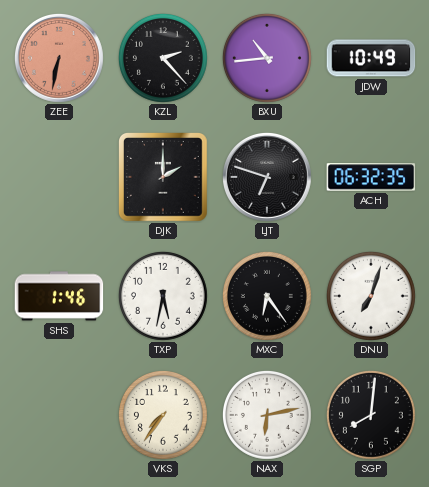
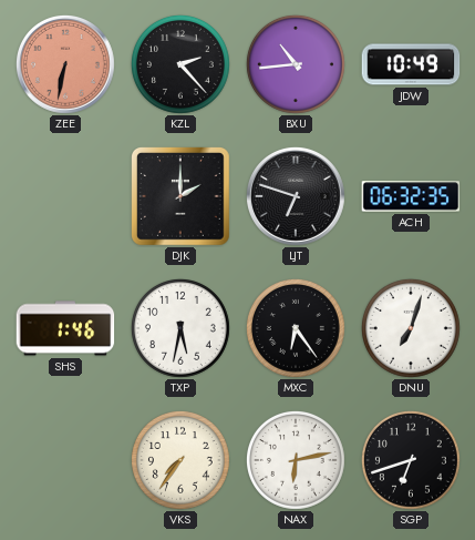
SGP: 8:01 -> 6:42
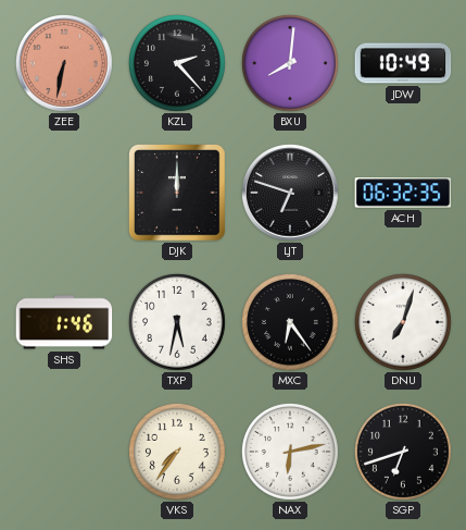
BXU: 10:44 -> 8:01
DJK: 2:00 -> 12:00
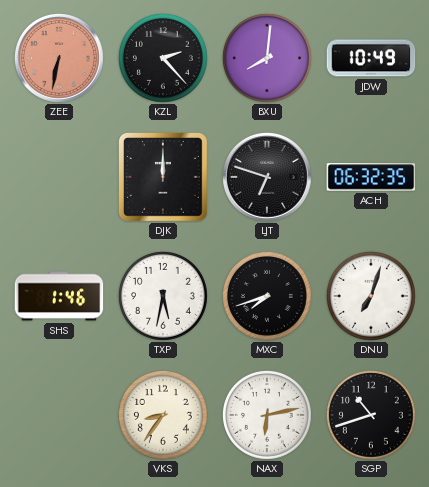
MXC: 6:24 -> 7:42
VKS: 7:36 -> 8:36
SGP: 6:42 -> 10:42
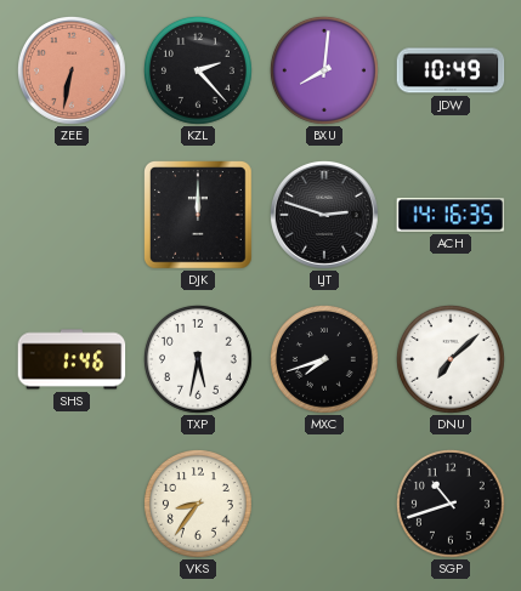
LJT: 6:48 -> 2:48
ACH: 06:32 -> 14:16
DNU: 7:03 -> 7:08
NAX: 6:13 -> none
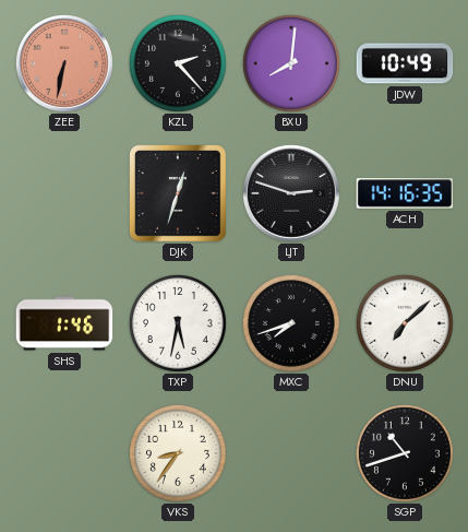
DJK: 12:00 -> 12:33
